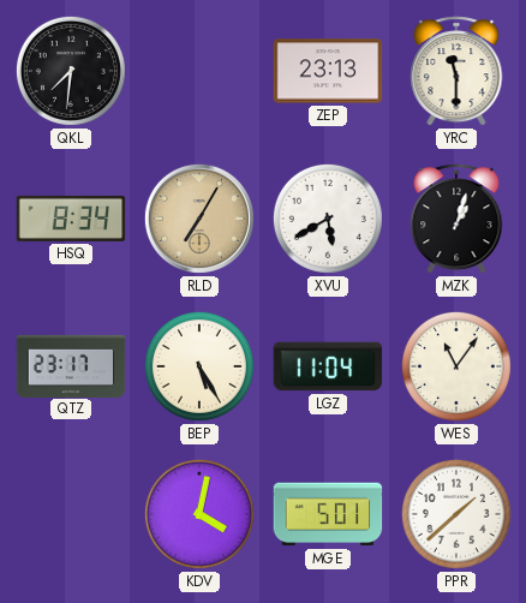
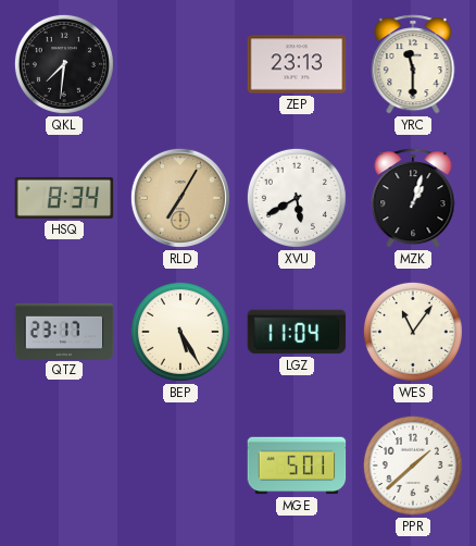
KDV: 4:02 -> none
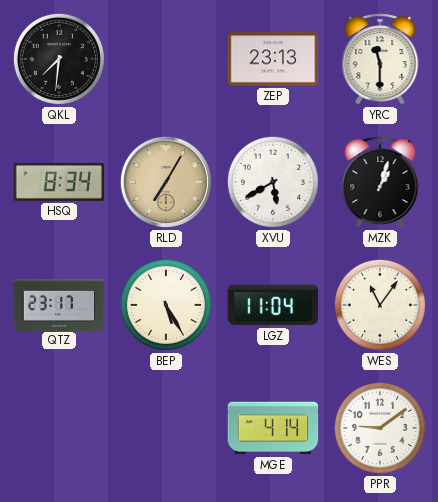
MGE: 5:01 -> 4:14
PPR: 1:38 -> 9:09
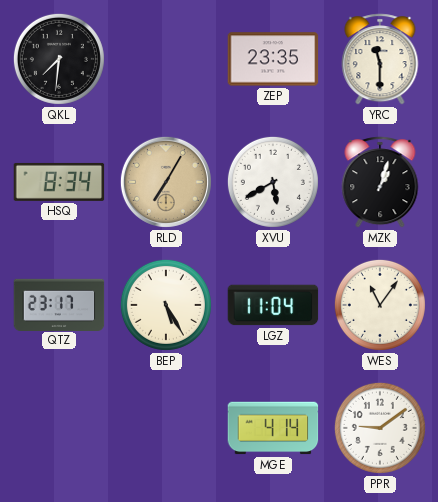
ZEP: 23:13 -> 23:35
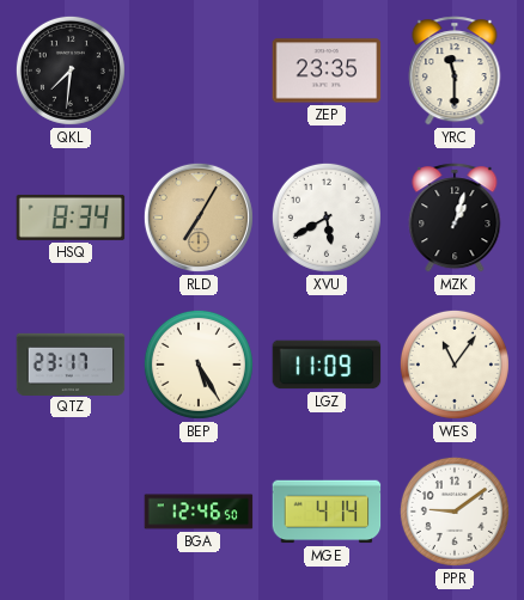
LGZ: 11:04 -> 11:09
BGA: none -> 12:46
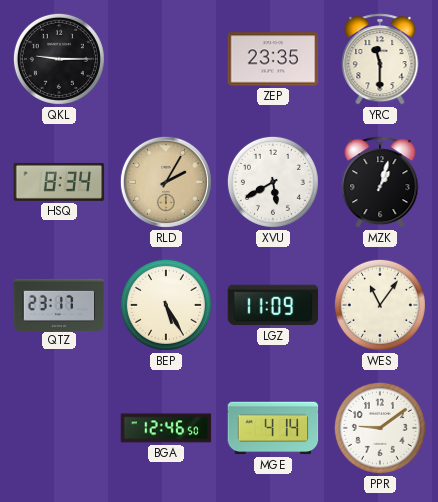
QKL: 7:31 -> 9:15
RLD: 7:05 -> 2:05
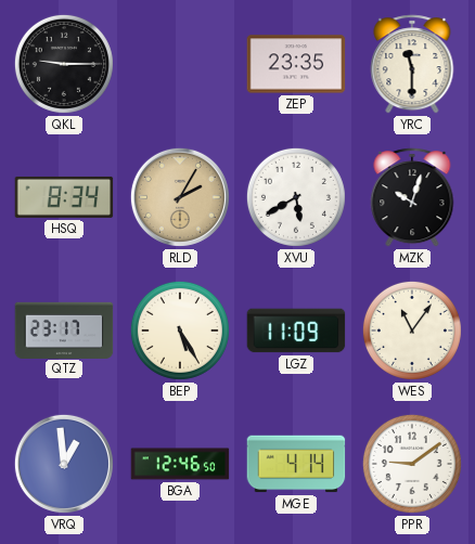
MZK: 1:03 -> 10:03
VRQ: none -> 12:59
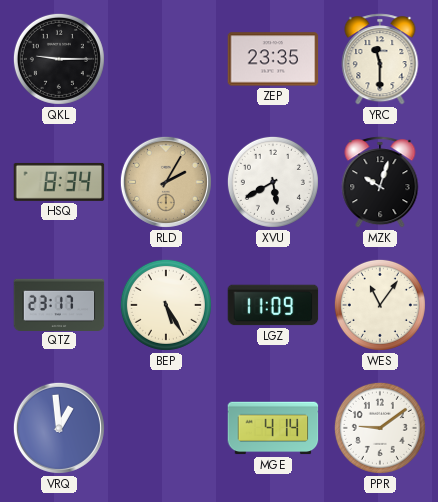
BGA: 12:46 -> none
